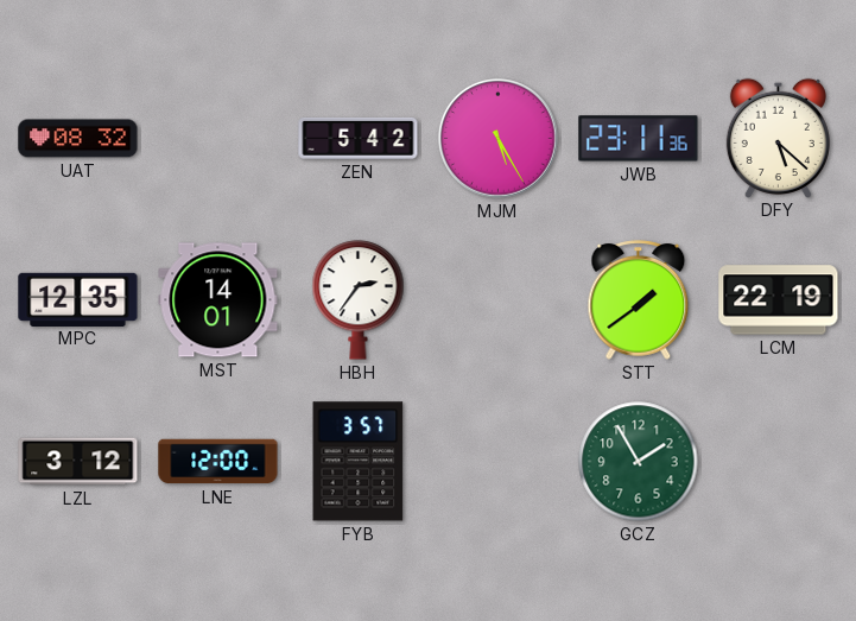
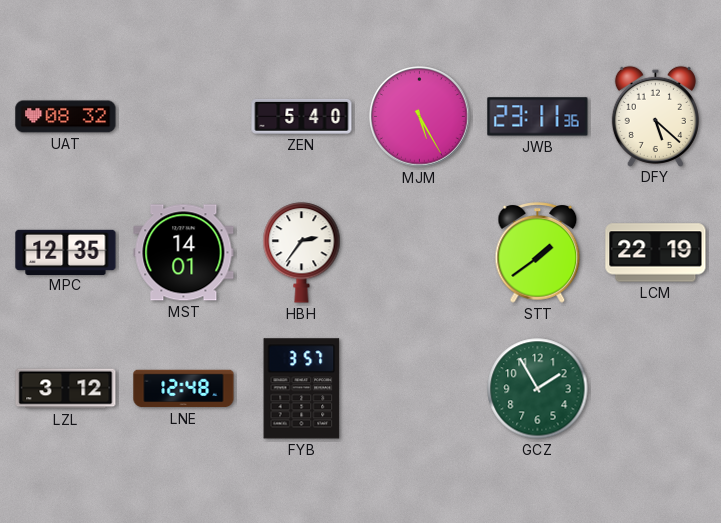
ZEN: 5:42 -> 5:40
LNE: 12:00 -> 12:48
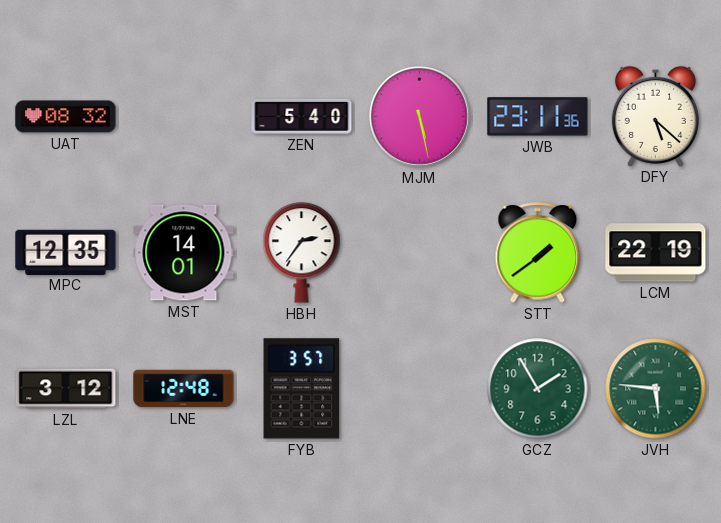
MJM: 5:25 -> 5:28
JVH: none -> 5:46
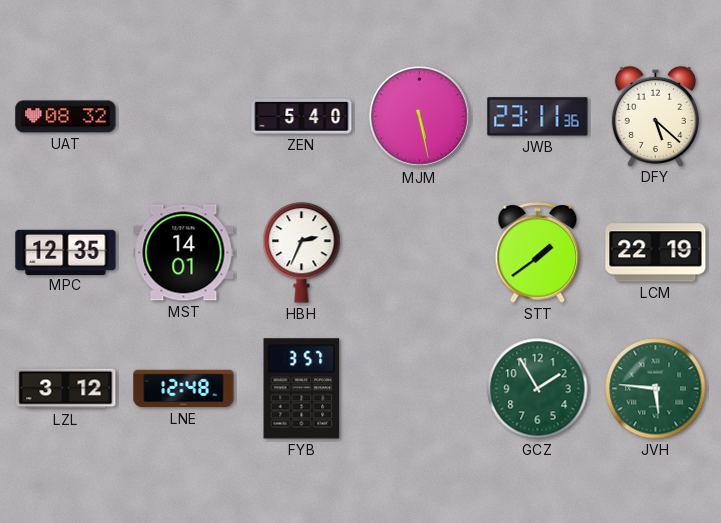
HBH: 2:36 -> 2:34
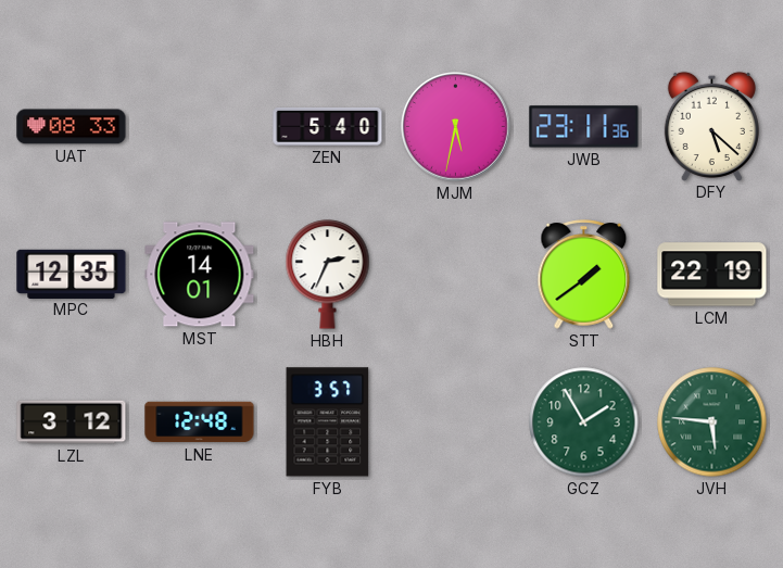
UAT: 08:32 -> 08:33
MJM: 5:28 -> 5:32
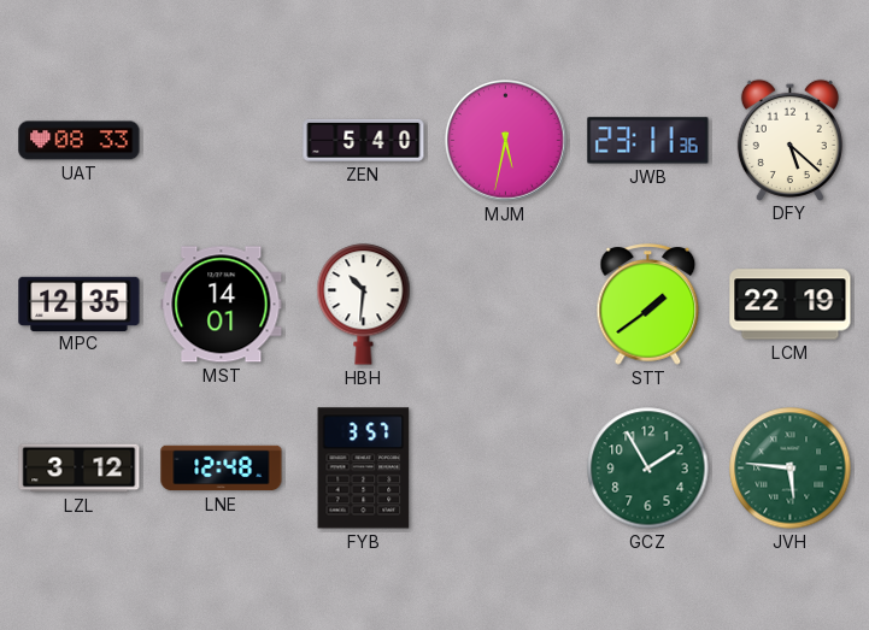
HBH: 2:34 -> 10:31
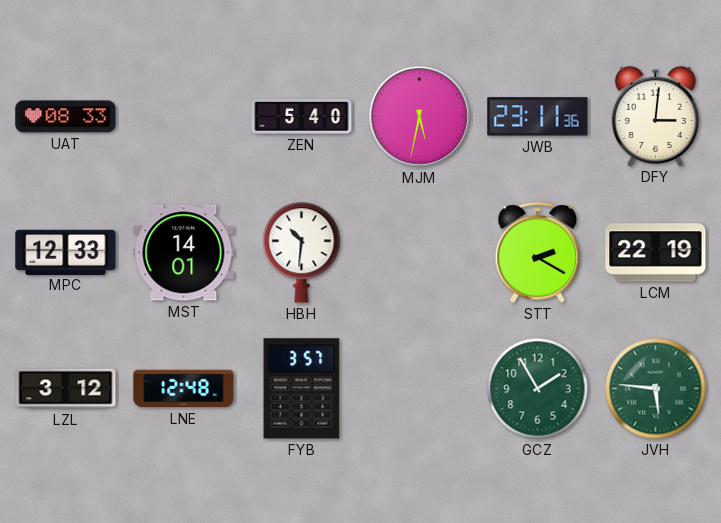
DFY: 5:22 -> 3:01
MPC: 12:35 -> 12:33
STT: 1:39 -> 2:20
